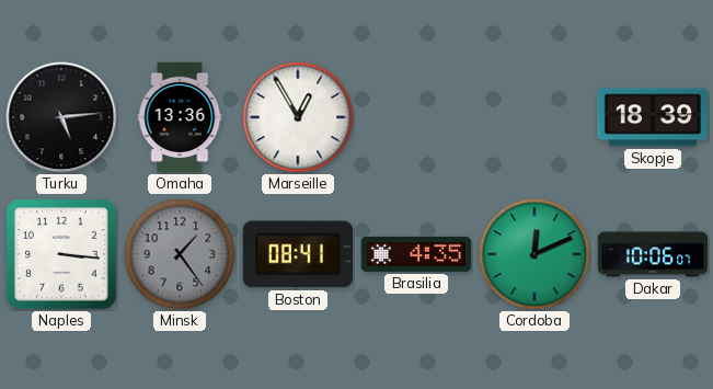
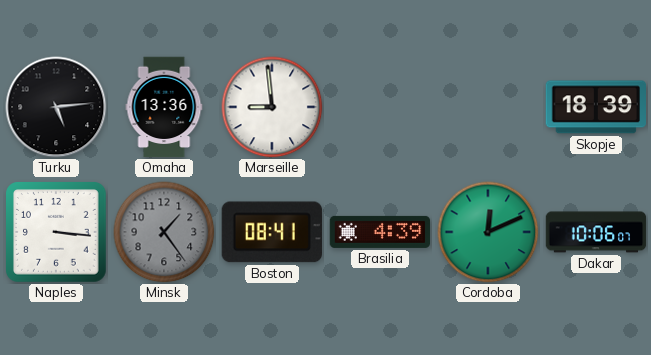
Marseille: 12:55 -> 8:59
Brasilia: 4:35 -> 4:39
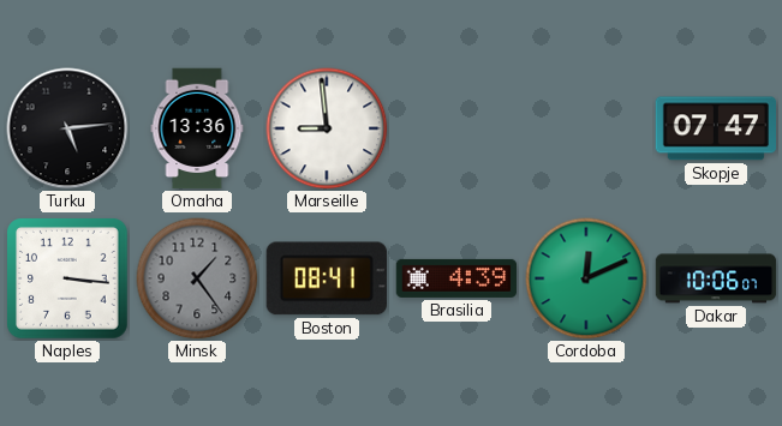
Skopje: 18:39 -> 07:47
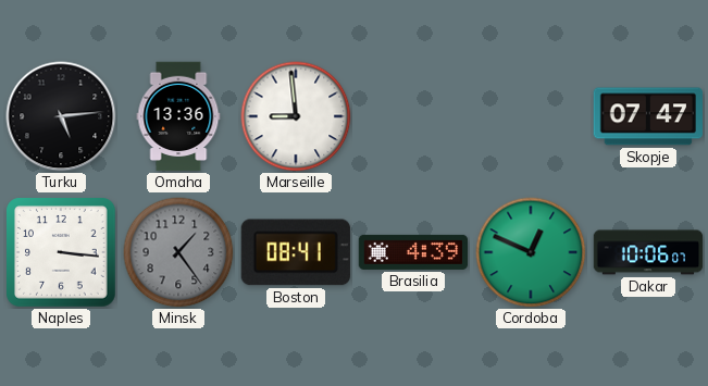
Cordoba: 12:11 -> 12:49
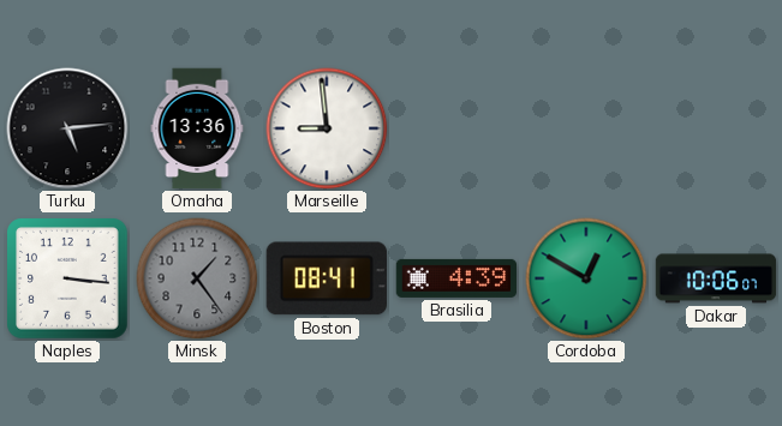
Skopje: 07:47 -> none
Cordoba: 12:49 -> 12:50
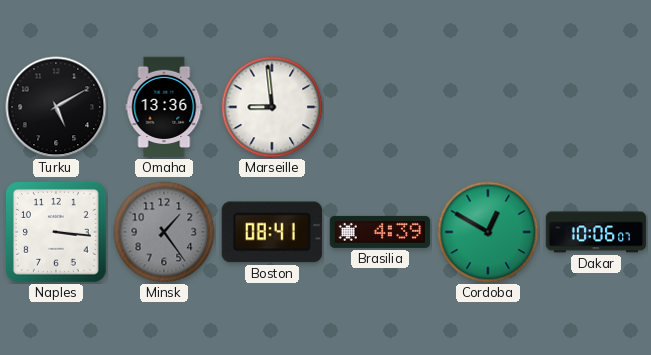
Turku: 5:14 -> 5:10
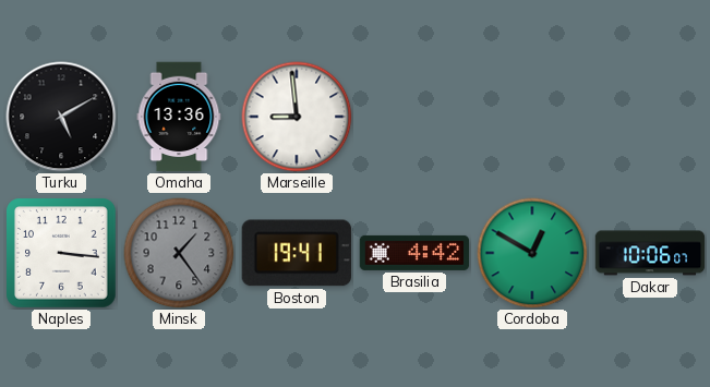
Boston: 08:41 -> 19:41
Brasilia: 4:39 -> 4:42
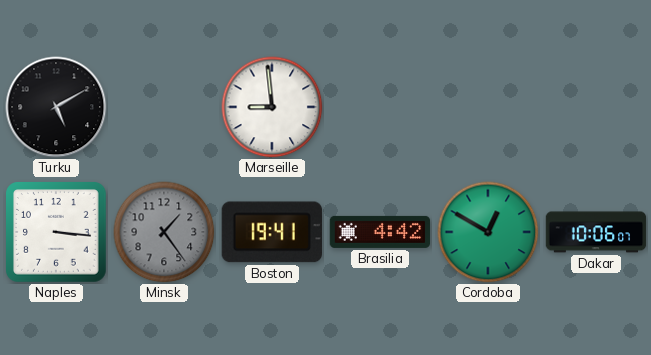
Omaha: 13:36 -> none
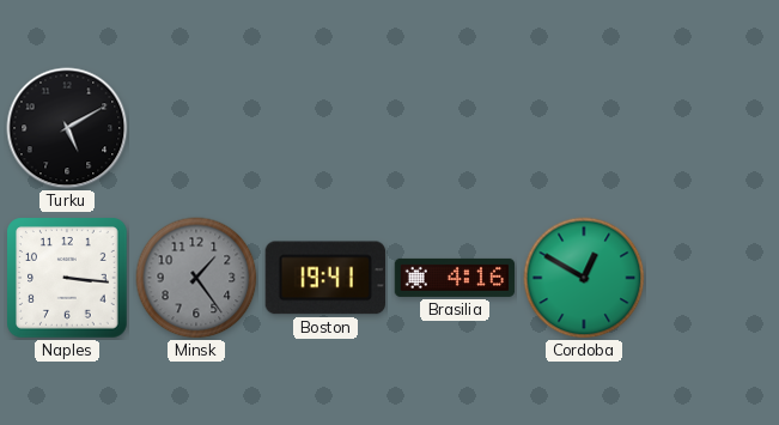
Marseille: 8:59 -> none
Brasilia: 4:42 -> 4:16
Dakar: 10:06 -> none
